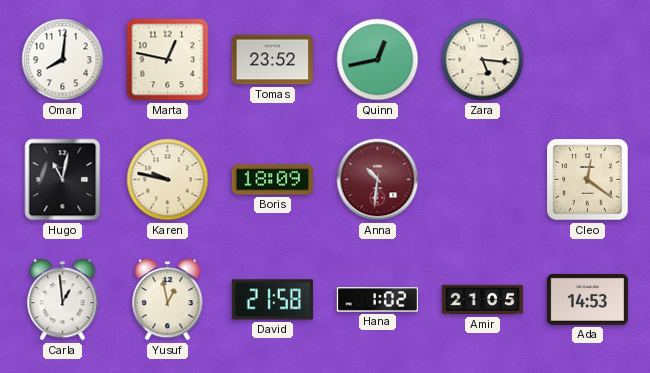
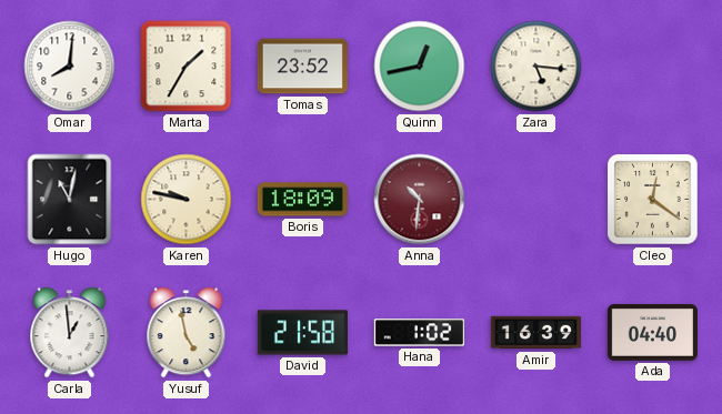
Marta: 12:47 -> 1:35
Yusuf: 12:58 -> 4:58
Amir: 21:05 -> 16:39
Ada: 14:53 -> 04:40
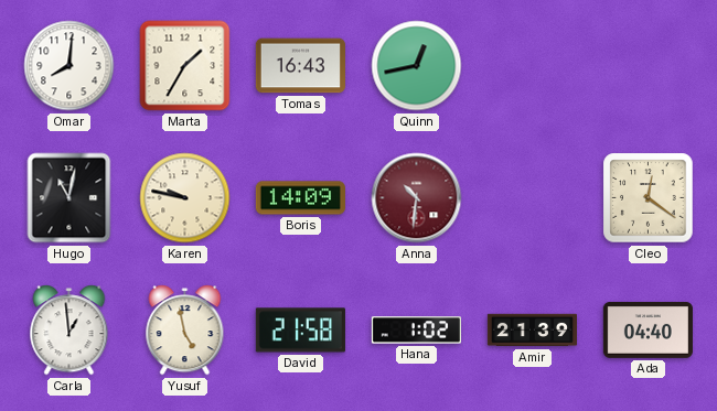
Tomas: 23:52 -> 16:43
Zara: 5:16 -> none
Boris: 18:09 -> 14:09
Amir: 16:39 -> 21:39
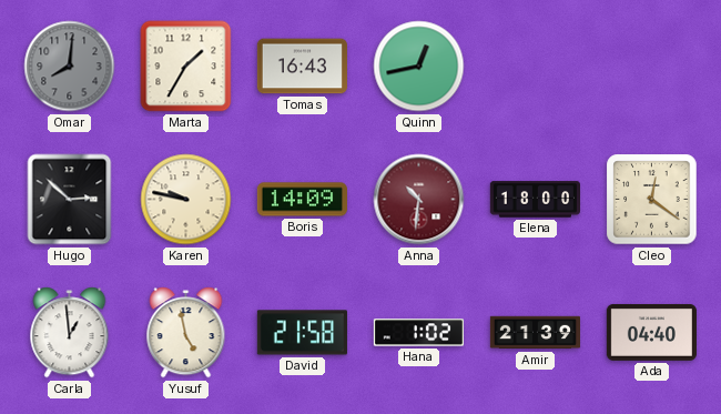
Omar dial: white -> grey
Hugo: 11:02 -> 2:52
Elena: none -> 18:00
